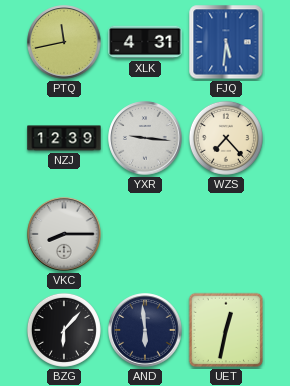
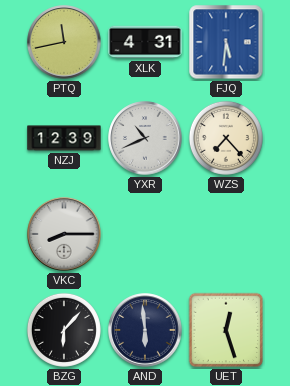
YXR: 9:16 -> 10:41
UET: 12:32 -> 12:27
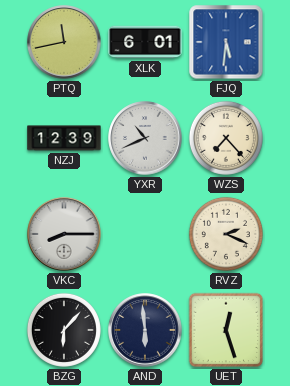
XLK: 4:31 -> 6:01
RVZ: none -> 2:19
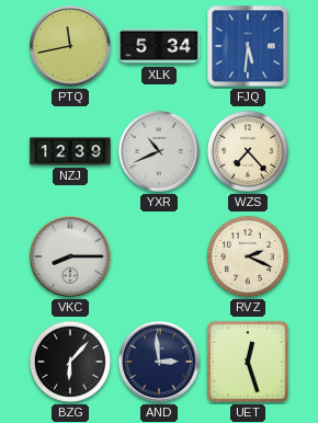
XLK: 6:01 -> 5:34
AND: 5:59 -> 2:59
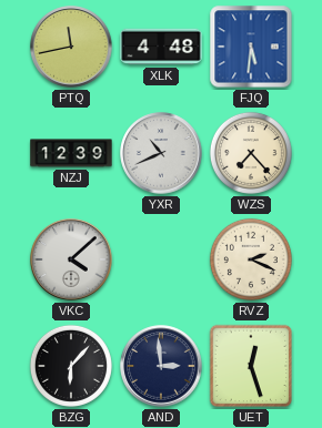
XLK: 5:34 -> 4:48
VKC: 8:15 -> 4:08
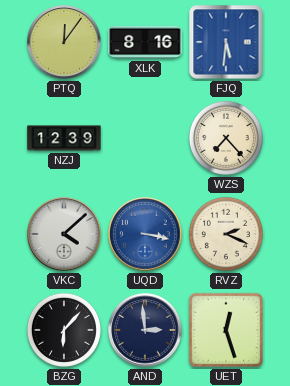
PTQ: 11:43 -> 12:06
XLK: 4:48 -> 8:16
YXR: 10:41 -> none
UQD: none -> 3:17
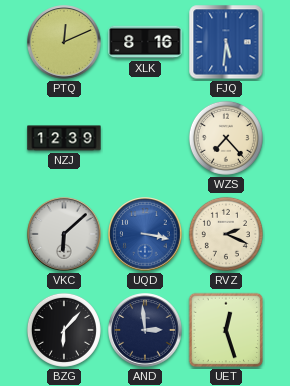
PTQ: 12:06 -> 12:11
VKC: 4:08 -> 6:08
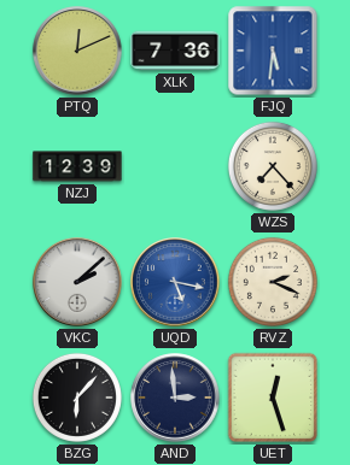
XLK: 8:16 -> 7:36
VKC: 6:08 -> 2:08
UQD: 3:17 -> 5:17
